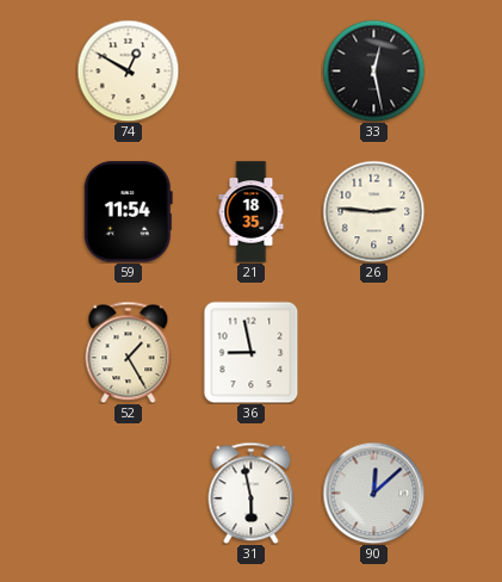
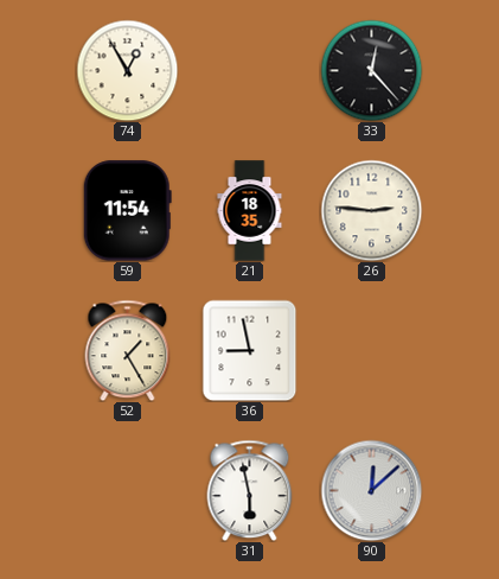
74: 12:50 -> 12:55
33: 12:28 -> 12:23
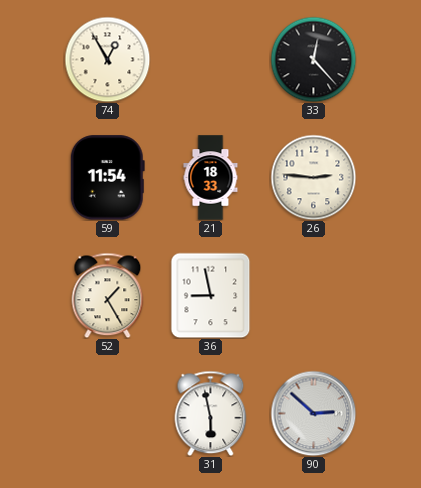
21: 18:35 -> 18:33
90: 12:08 -> 2:52
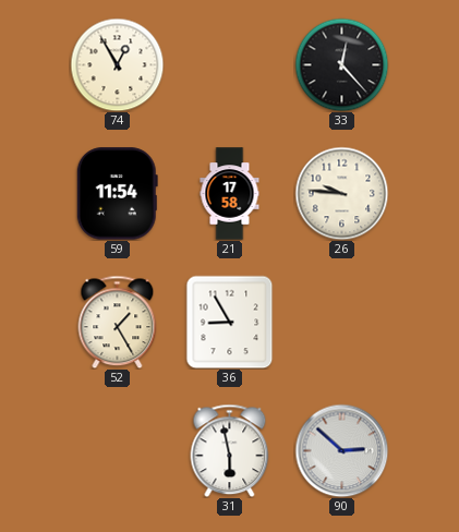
21: 18:33 -> 17:58
26: 2:46 -> 9:46
36: 8:58 -> 8:55
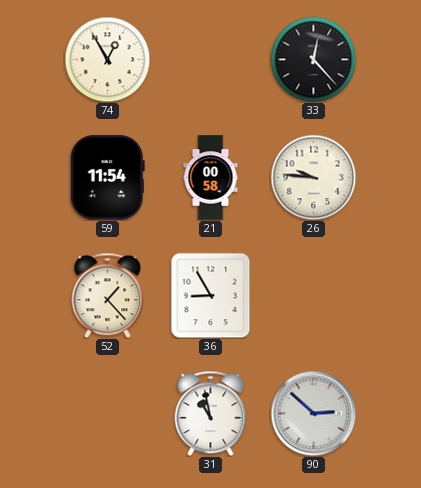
21: 17:58 -> 00:58
52: 1:25 -> 1:23
31: 5:58 -> 10:58
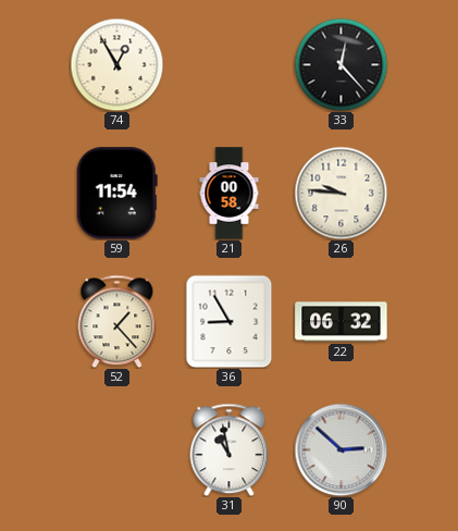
22: none -> 06:32
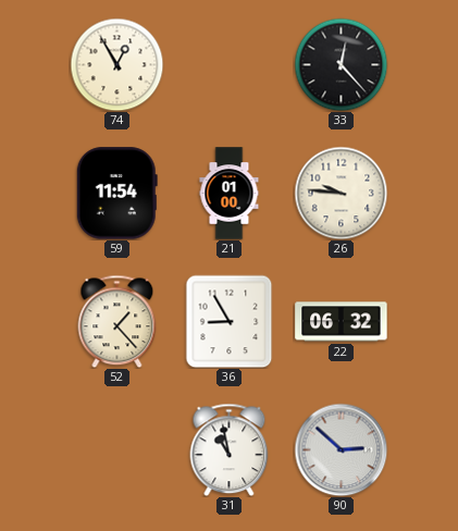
21: 00:58 -> 01:00
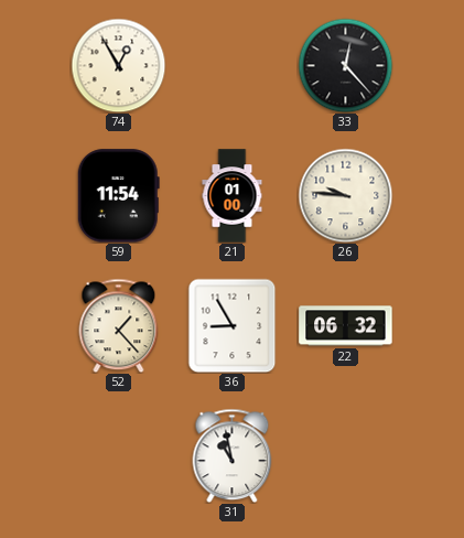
90: 2:52 -> none
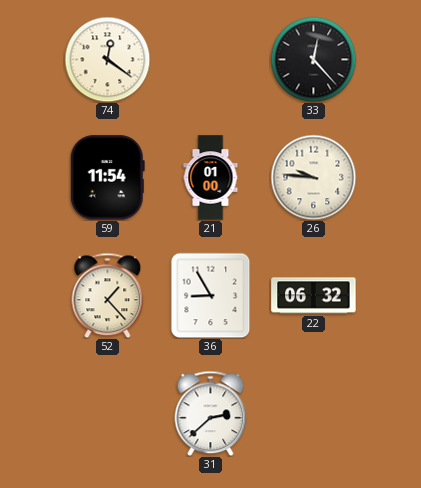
74: 12:55 -> 12:21
31: 10:58 -> 2:38
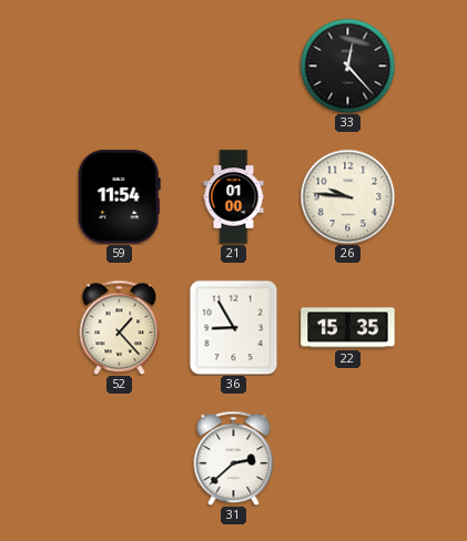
74: 12:21 -> none
22: 06:32 -> 15:35
